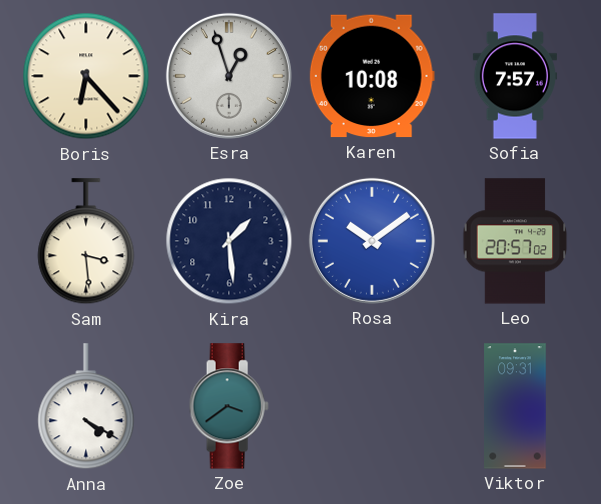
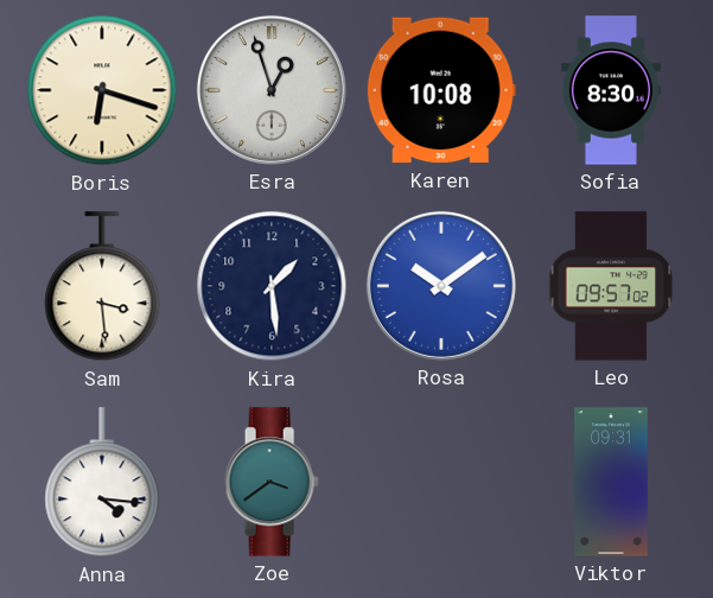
Boris: 6:23 -> 6:18
Sofia: 7:57 -> 8:30
Leo: 20:57 -> 09:57
Anna: 4:20 -> 4:16
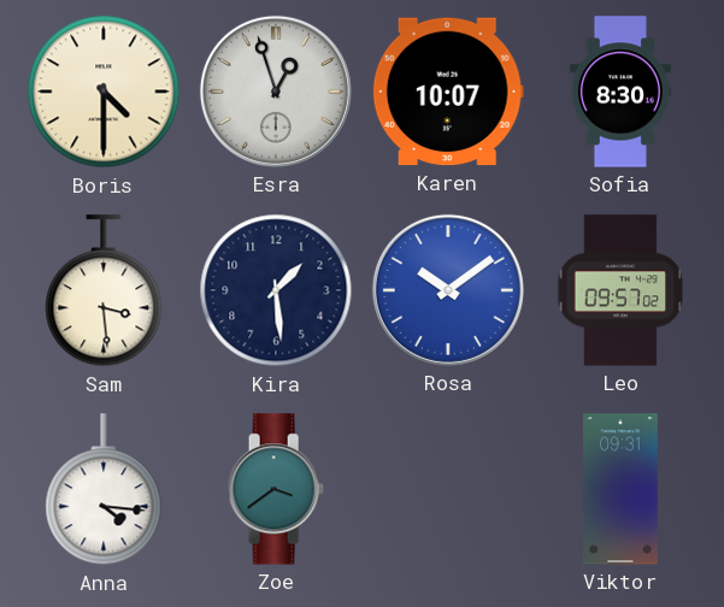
Boris: 6:18 -> 4:30
Karen: 10:08 -> 10:07
